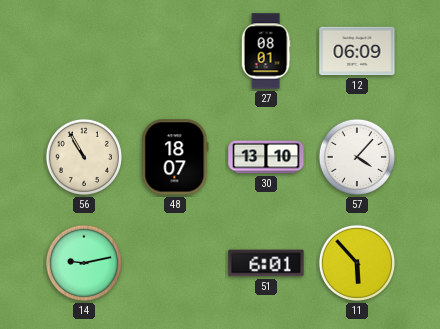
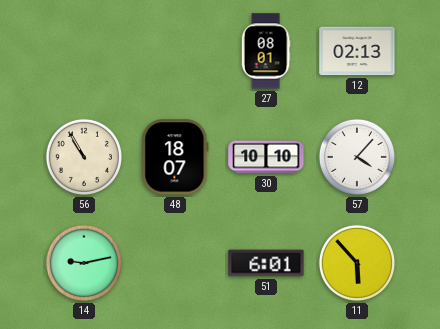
12: 06:09 -> 02:13
30: 13:10 -> 10:10
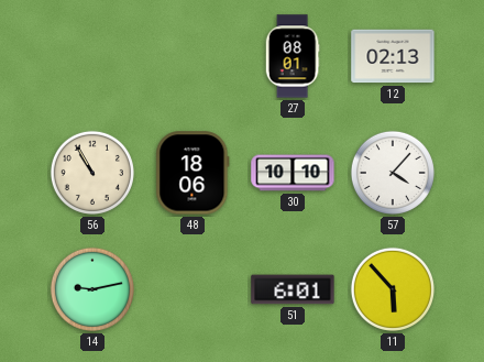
48: 18:07 -> 18:06
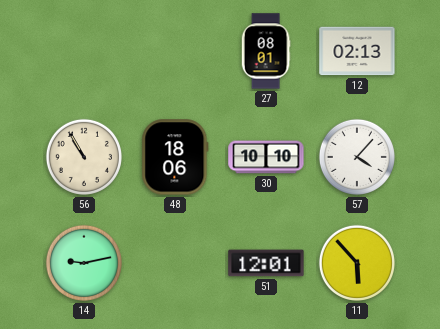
51: 6:01 -> 12:01
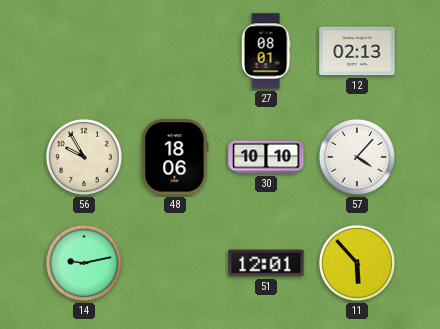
56: 10:55 -> 9:55
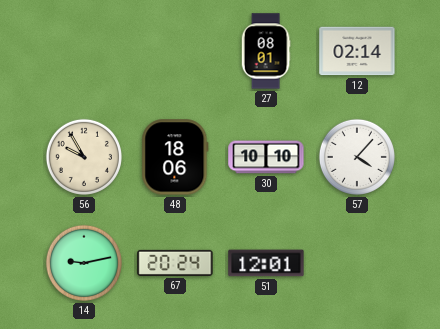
12: 02:13 -> 02:14
67: none -> 20:24
11: 5:53 -> none
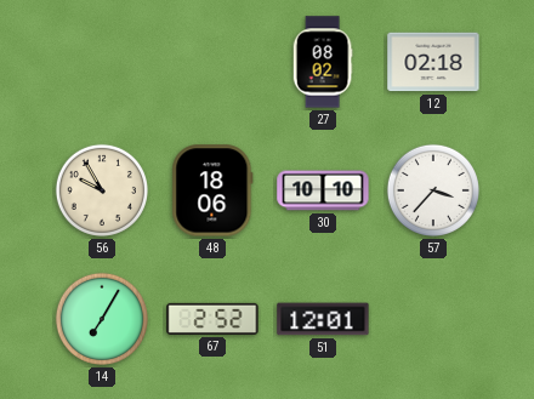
27: 08:01 -> 08:02
12: 02:14 -> 02:18
57: 4:07 -> 3:37
14: 9:13 -> 7:05
67: 20:24 -> 2:52
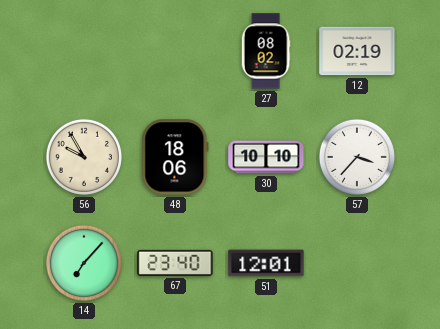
12: 02:18 -> 02:19
14: 7:05 -> 7:07
67: 2:52 -> 23:40
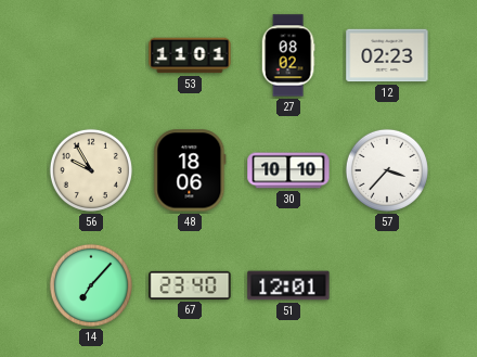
53: none -> 11:01
12: 02:19 -> 02:23
